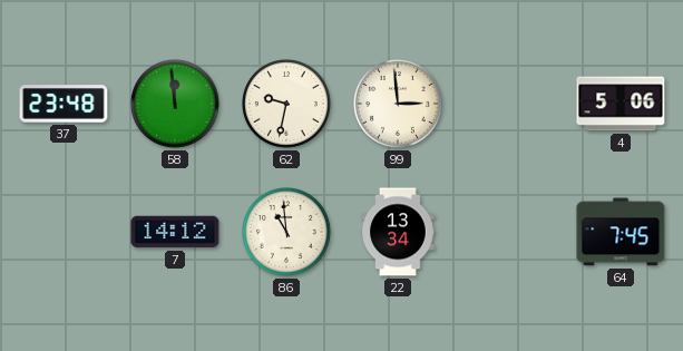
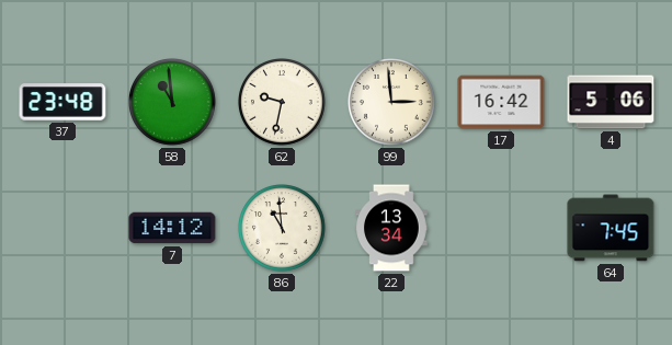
58: 11:59 -> 10:59
17: none -> 16:42
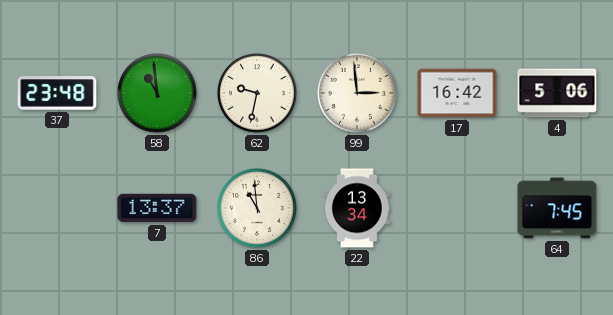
7: 14:12 -> 13:37
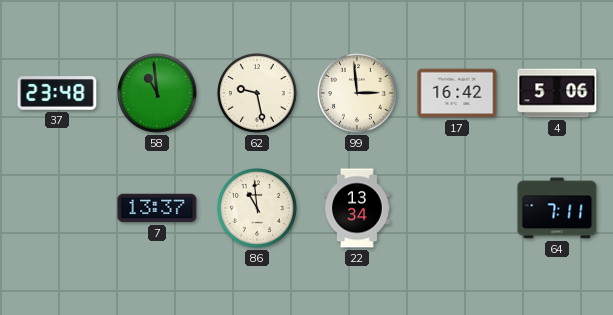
62: 9:32 -> 9:28
64: 7:45 -> 7:11
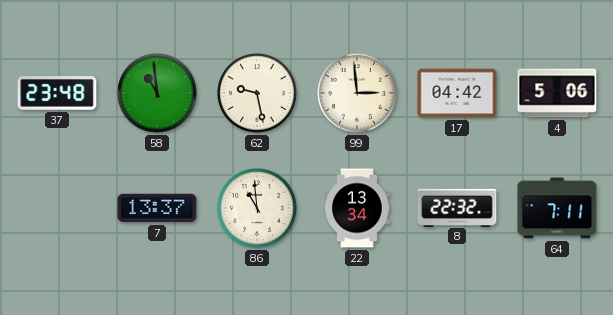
17: 16:42 -> 04:42
8: none -> 22:32
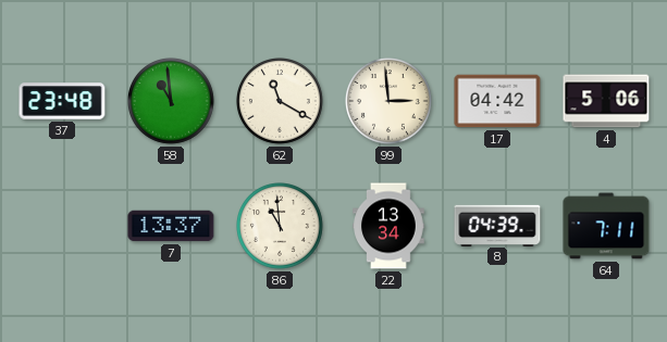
62: 9:28 -> 11:20
8: 22:32 -> 04:39
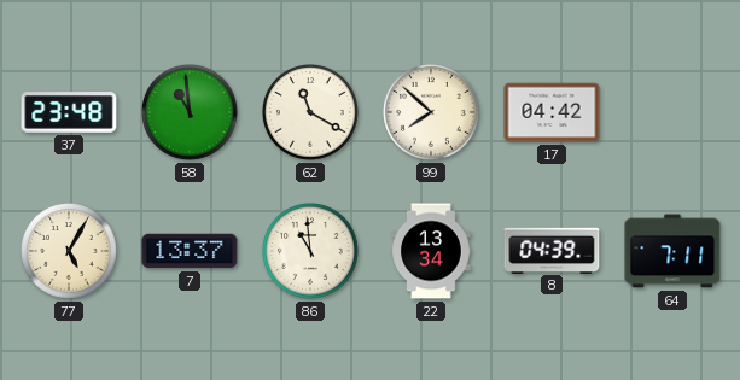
99: 2:59 -> 7:52
4: 5:06 -> none
77: none -> 5:05
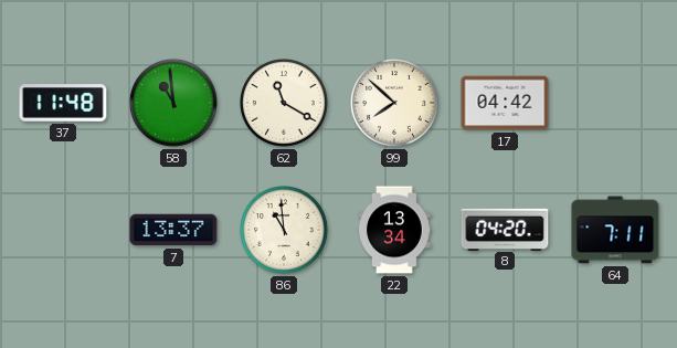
37: 23:48 -> 11:48
77: 5:05 -> none
8: 04:39 -> 04:20
